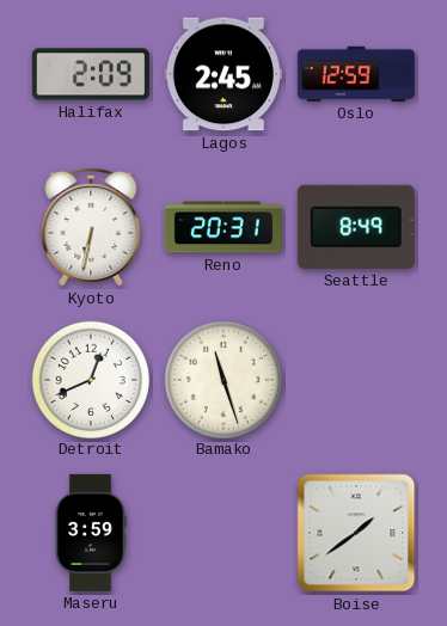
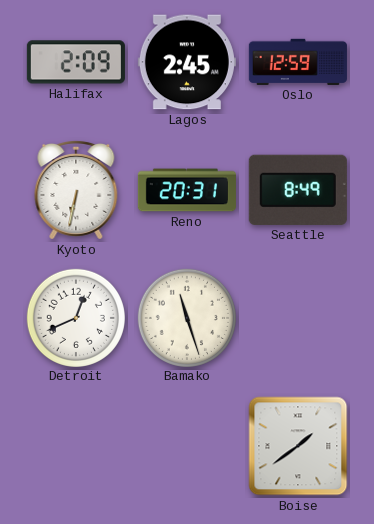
Maseru: 3:59 -> none
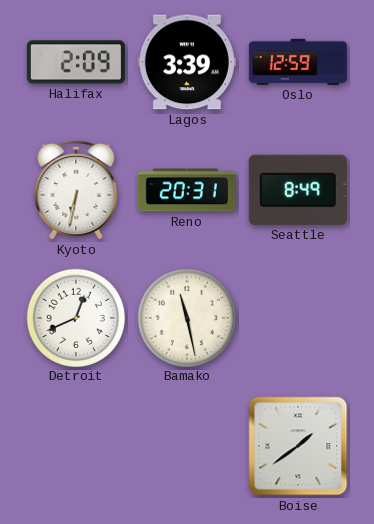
Lagos: 2:45 -> 3:39
Bamako: 11:27 -> 11:28
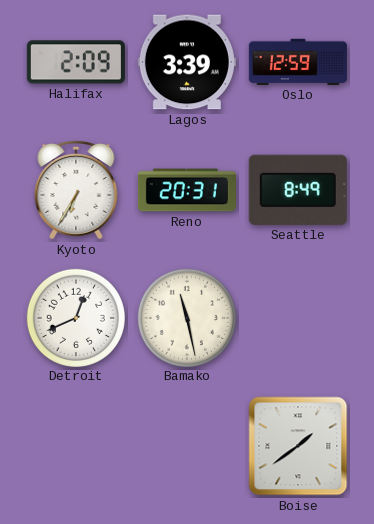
Kyoto: 6:32 -> 6:35
